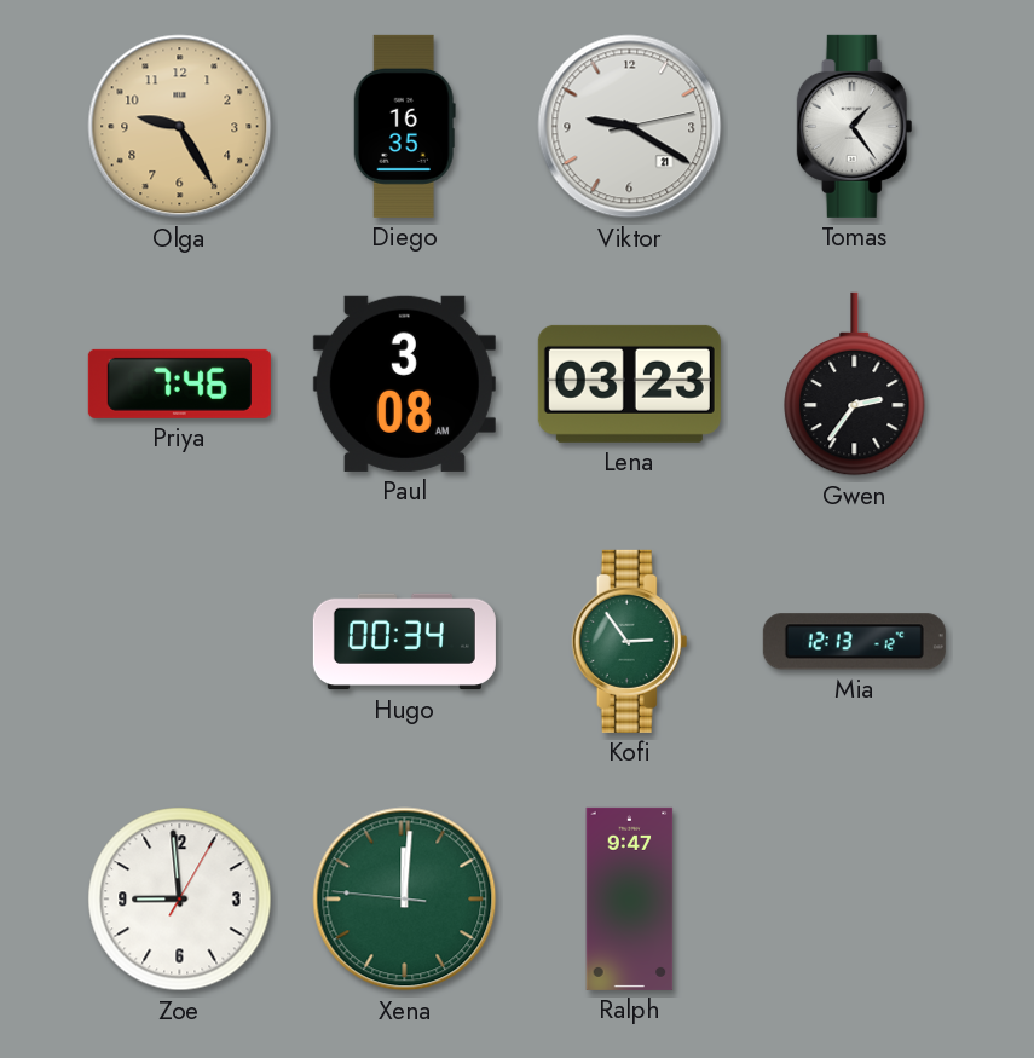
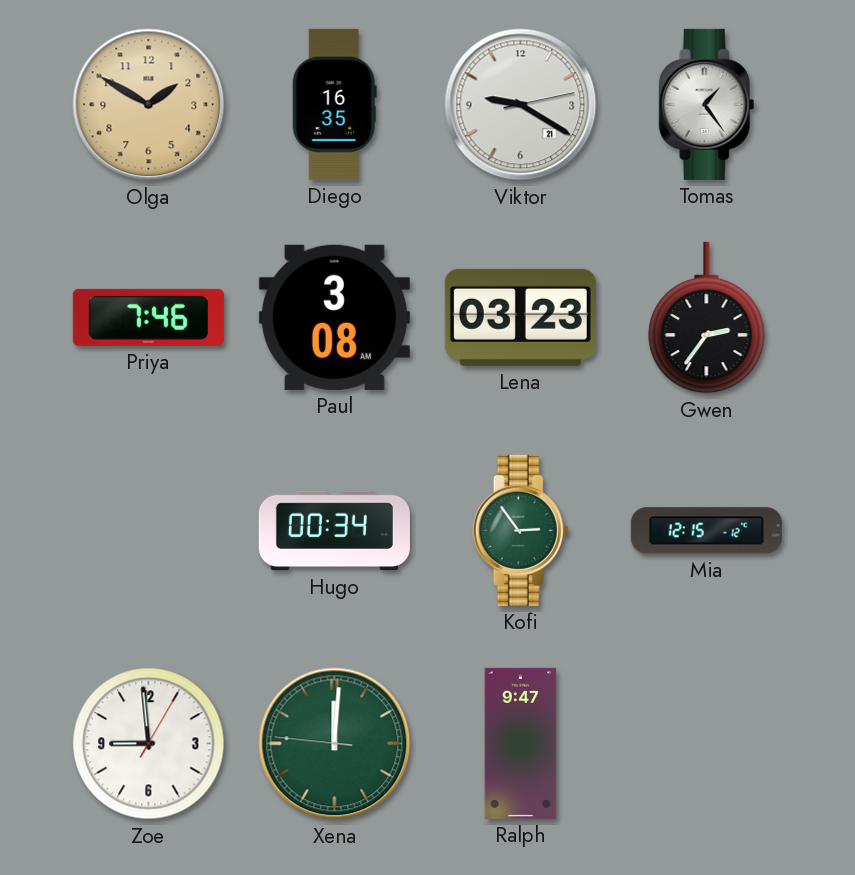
Olga: 9:25 -> 1:50
Mia: 12:13 -> 12:15
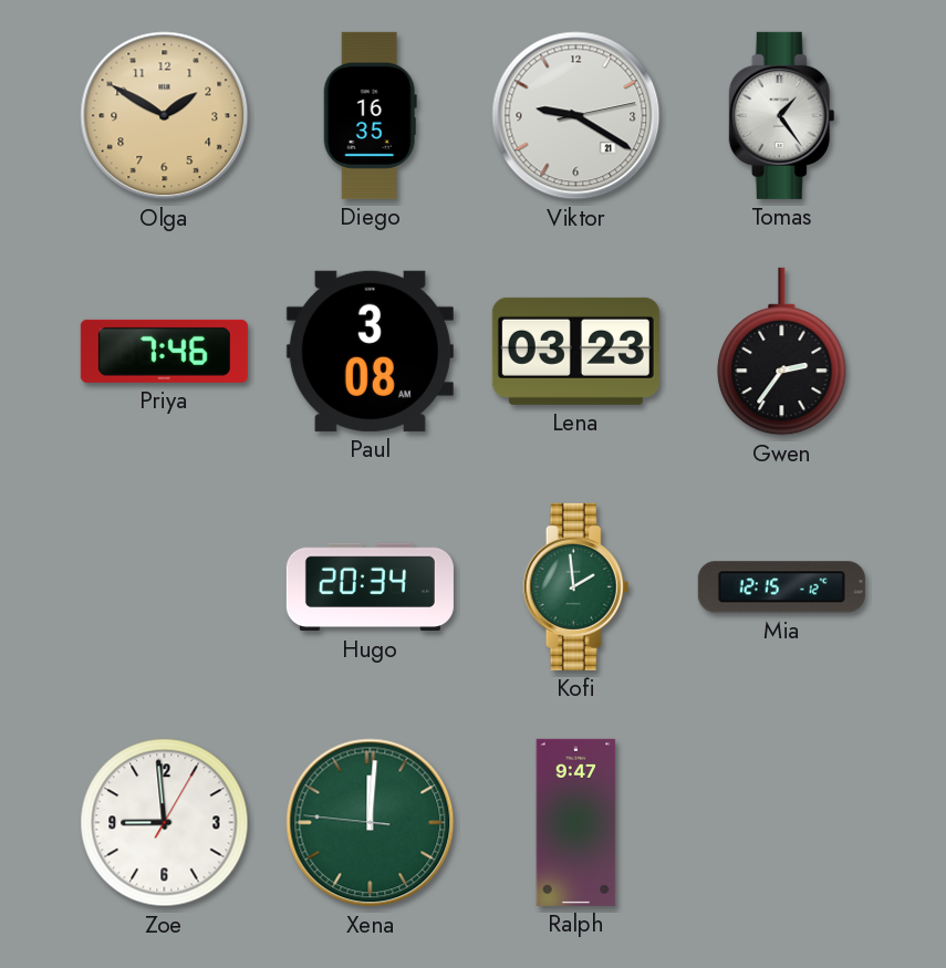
Hugo: 00:34 -> 20:34
Kofi: 2:54 -> 1:59
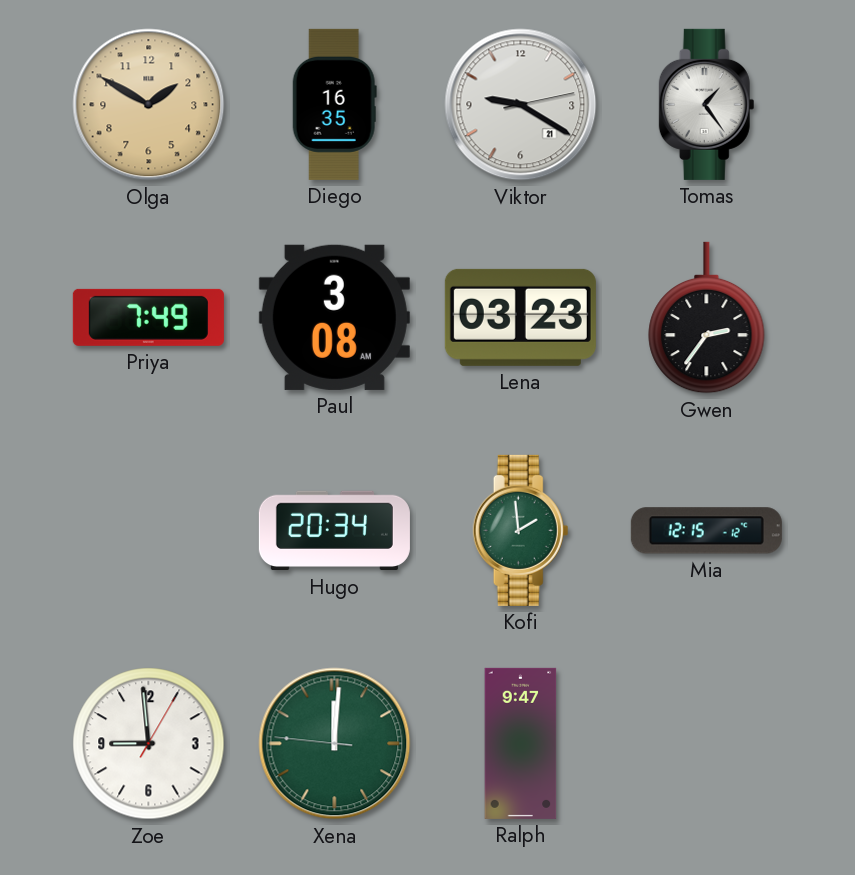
Priya: 7:46 -> 7:49
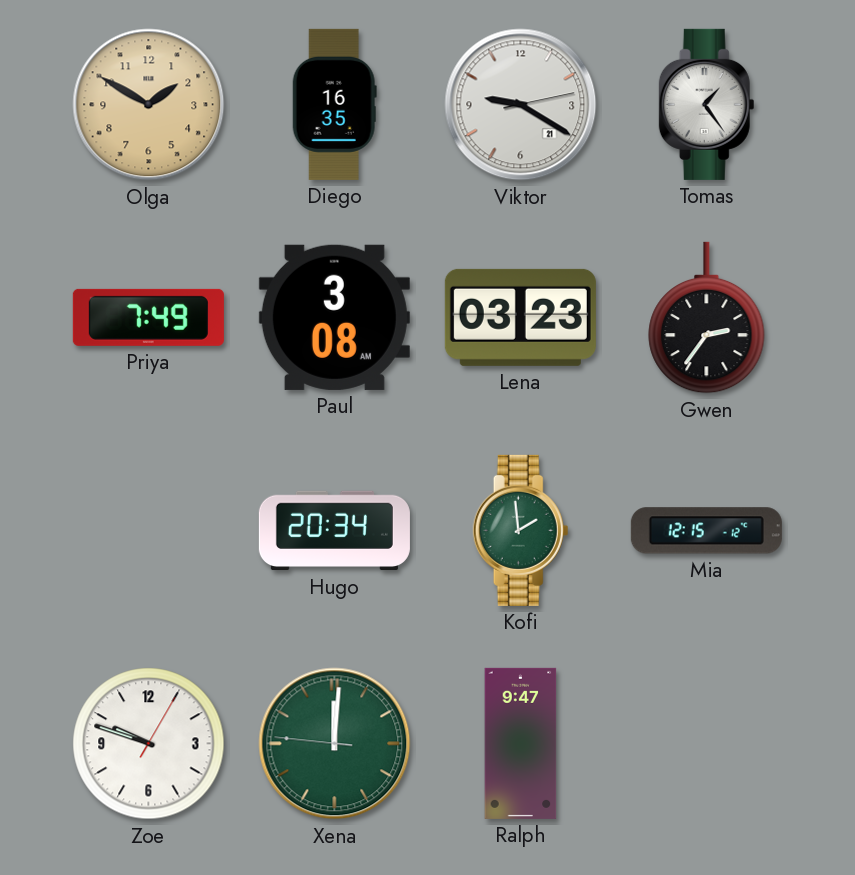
Zoe: 8:59 -> 9:48
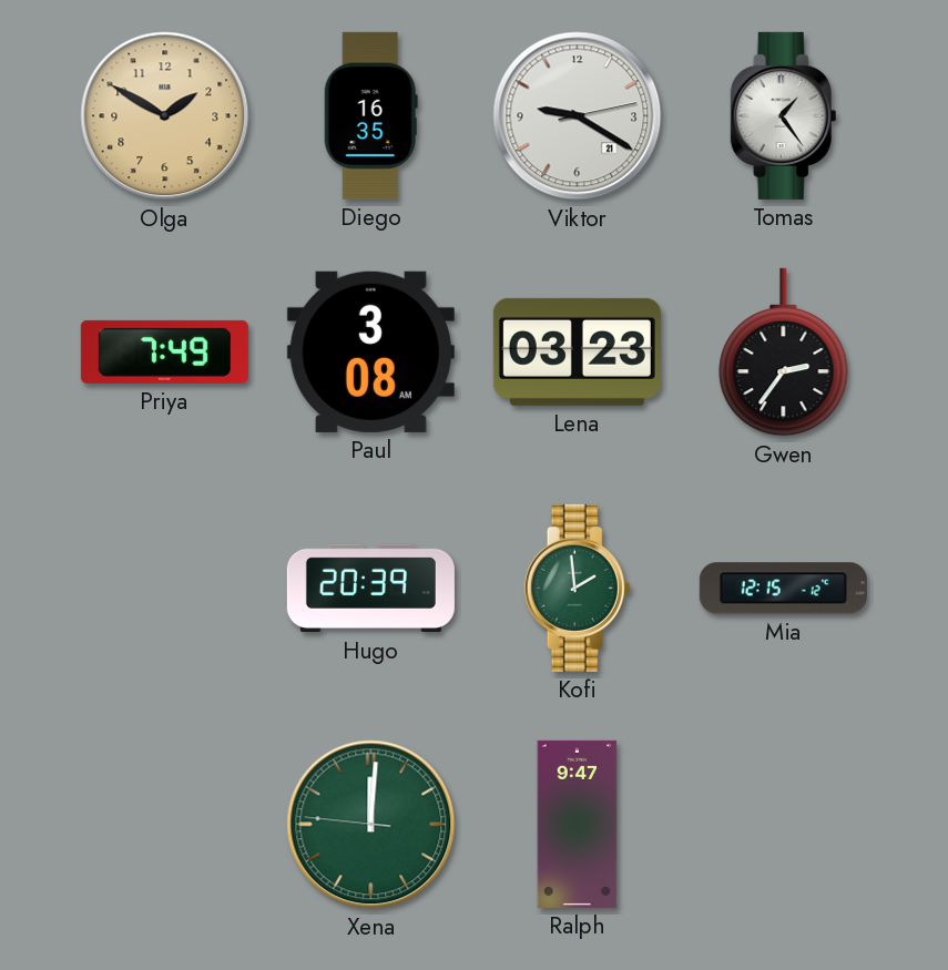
Hugo: 20:34 -> 20:39
Zoe: 9:48 -> none
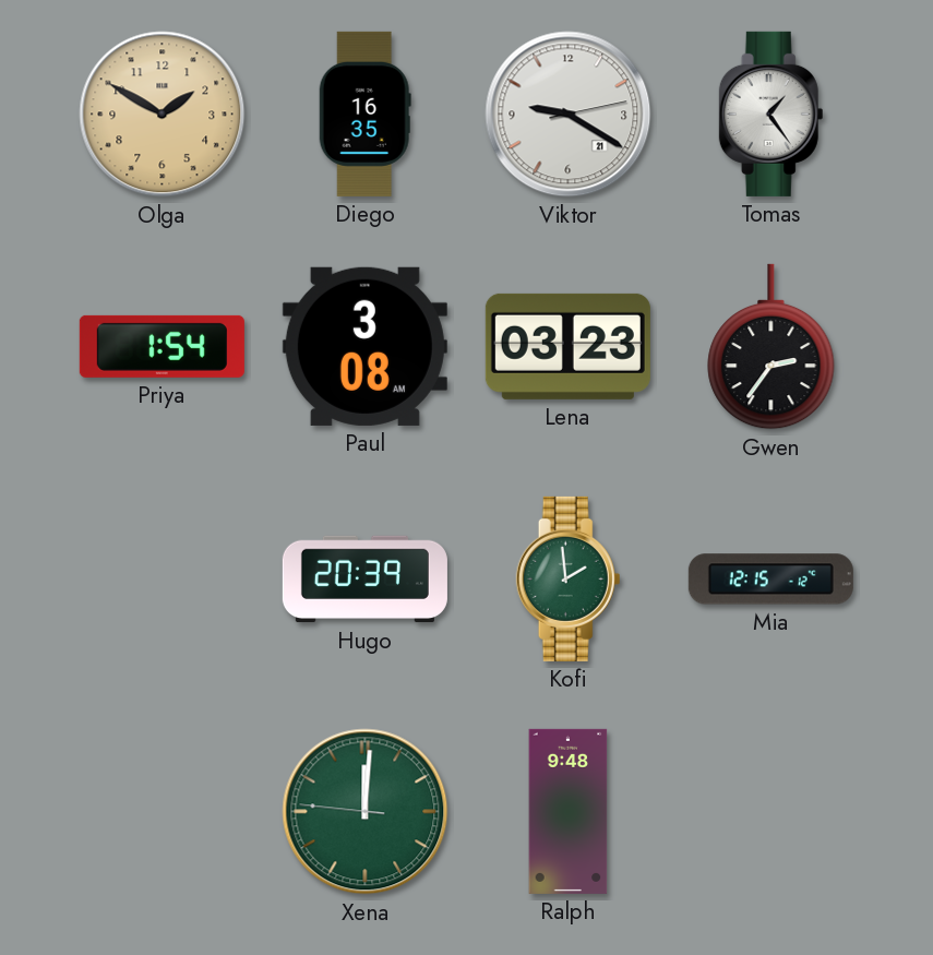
Priya: 7:49 -> 1:54
Ralph: 9:47 -> 9:48
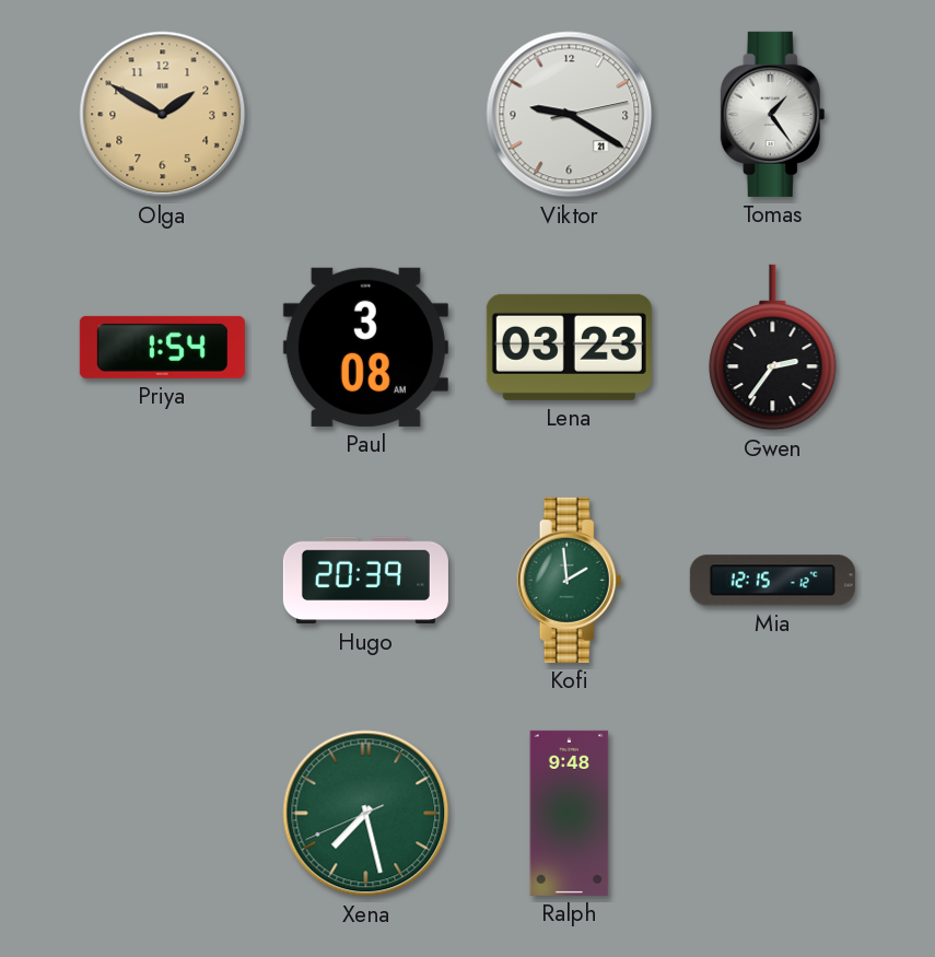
Diego: 16:35 -> none
Xena: 12:00 -> 7:27
